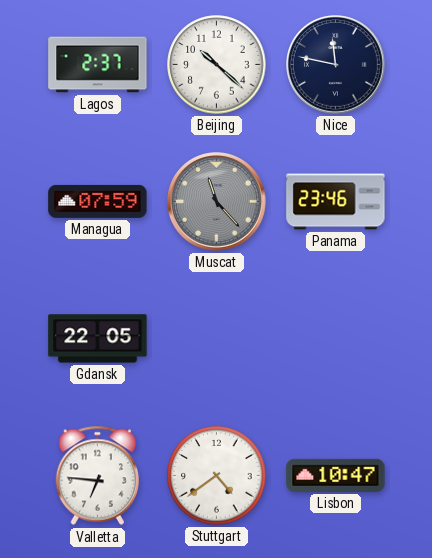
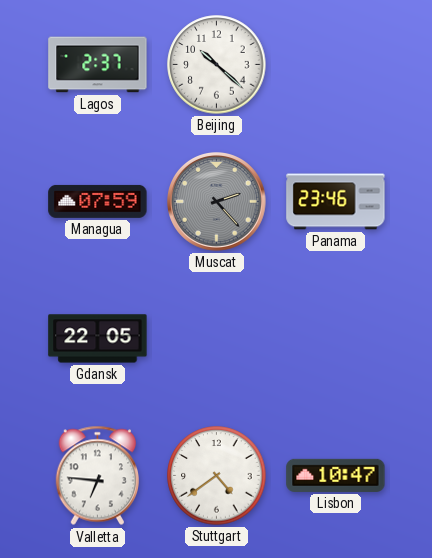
Nice: 11:47 -> none
Muscat: 11:23 -> 2:23
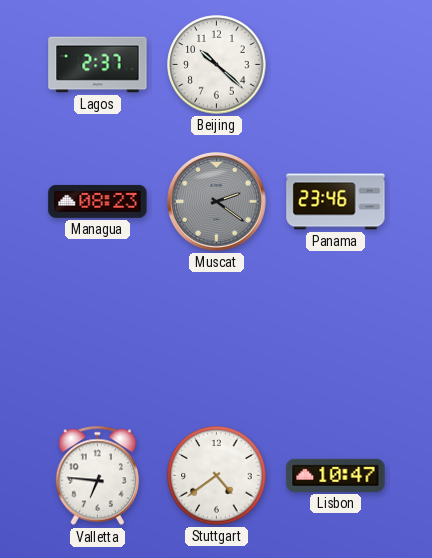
Managua: 07:59 -> 08:23
Muscat: 2:23 -> 2:21
Gdansk: 22:05 -> none
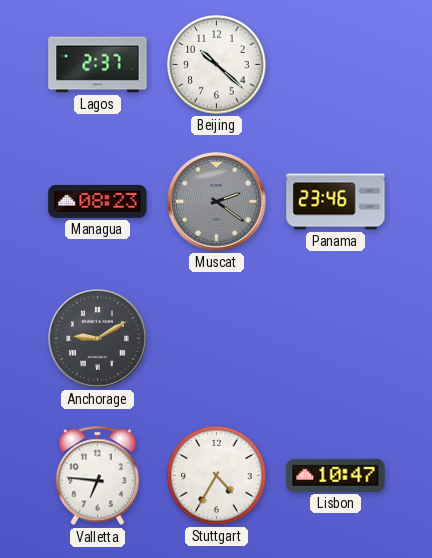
Anchorage: none -> 9:10
Stuttgart: 4:39 -> 4:35
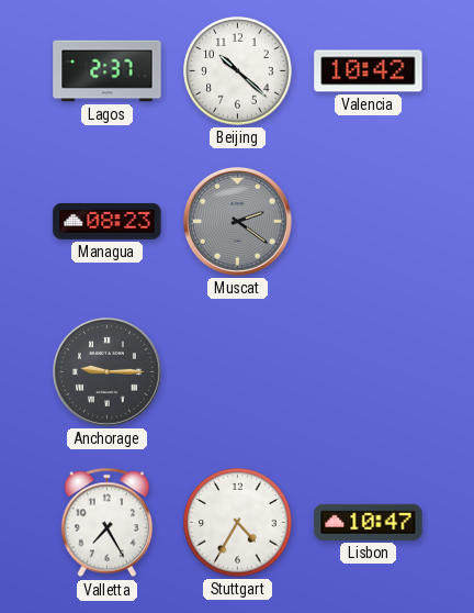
Valencia: none -> 10:42
Panama: 23:46 -> none
Anchorage: 9:10 -> 9:15
Valletta: 6:46 -> 7:25
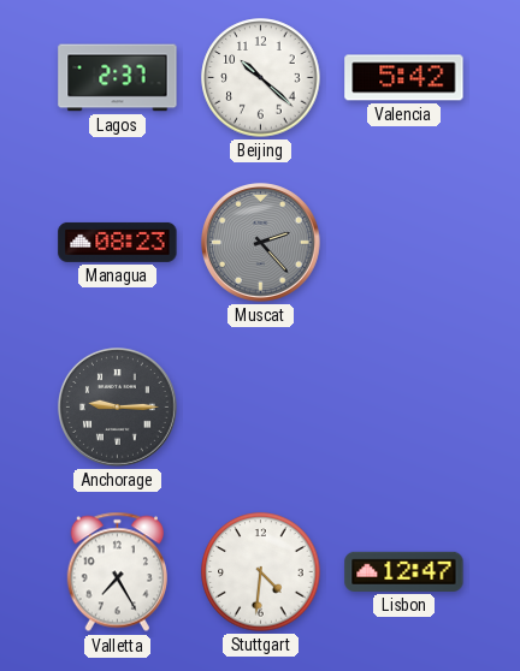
Valencia: 10:42 -> 5:42
Muscat: 2:21 -> 2:23
Stuttgart: 4:35 -> 4:31
Lisbon: 10:47 -> 12:47
